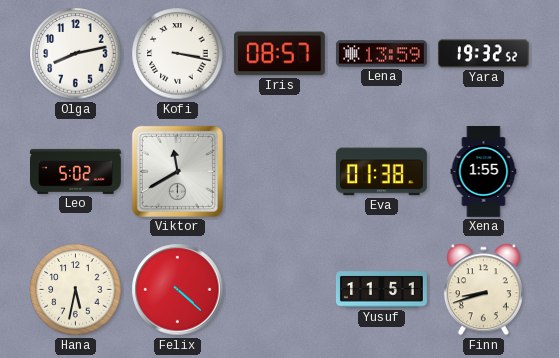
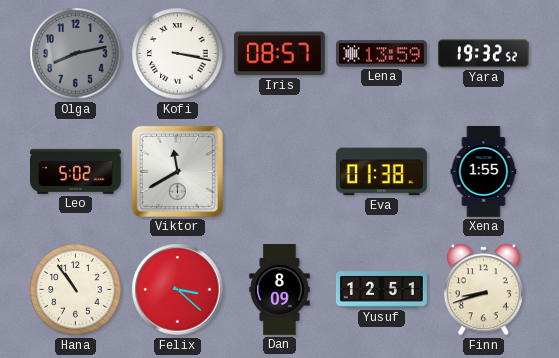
Olga dial: white -> grey
Hana: 5:32 -> 10:54
Felix: 4:22 -> 3:22
Dan: none -> 8:09
Yusuf: 11:51 -> 12:51
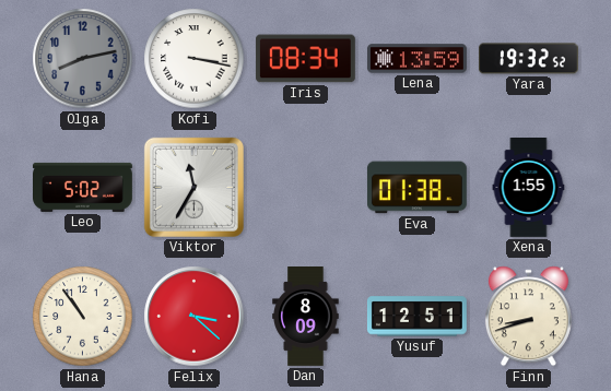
Iris: 08:57 -> 08:34
Viktor: 11:40 -> 11:35
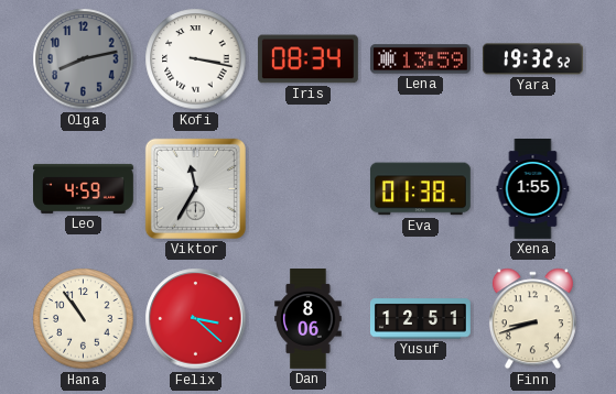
Leo: 5:02 -> 4:59
Dan: 8:09 -> 8:06
